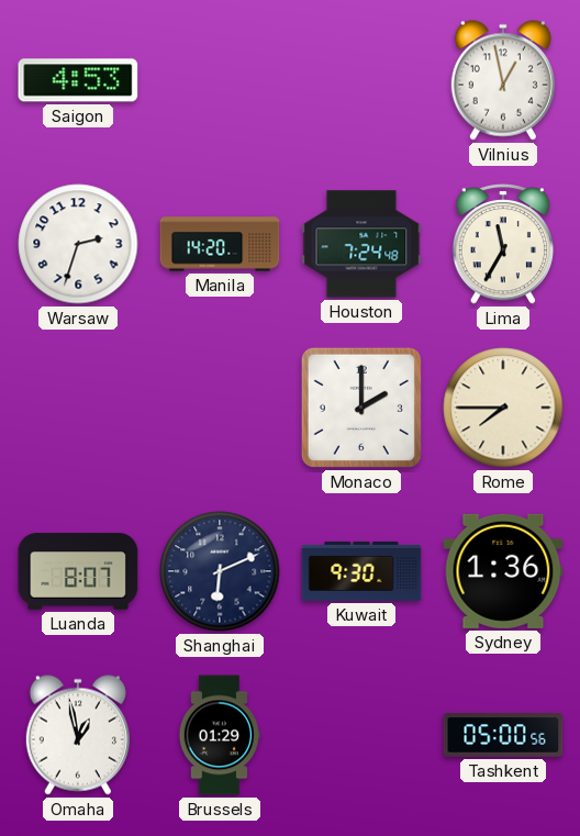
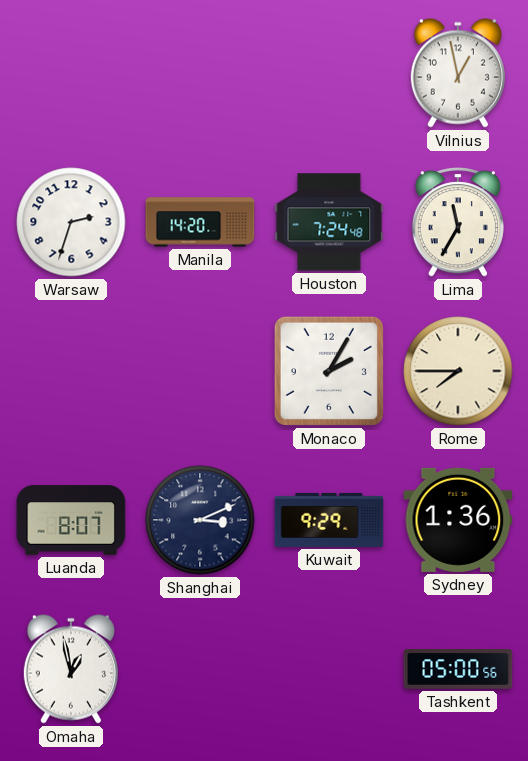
Saigon: 4:53 -> none
Monaco: 2:00 -> 2:05
Shanghai: 6:11 -> 3:11
Kuwait: 9:30 -> 9:29
Brussels: 01:29 -> none
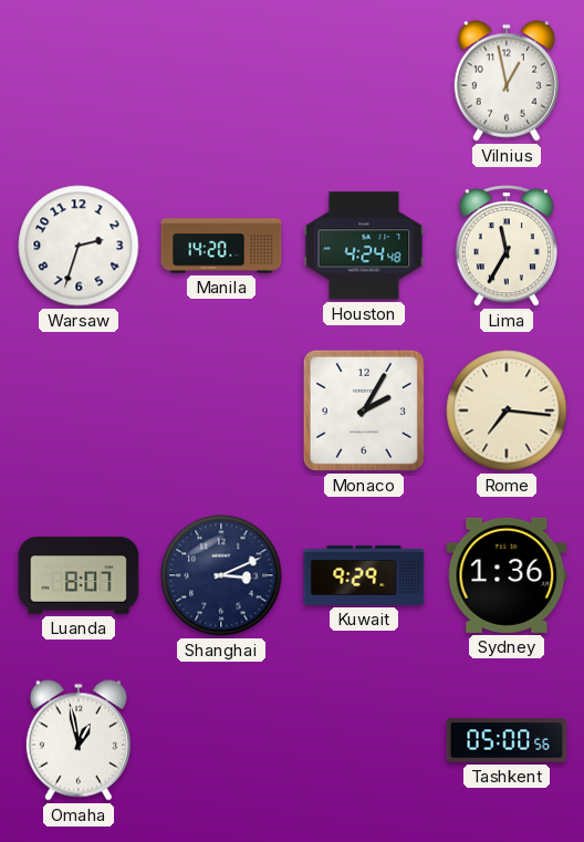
Houston: 7:24 -> 4:24
Rome: 7:45 -> 7:16
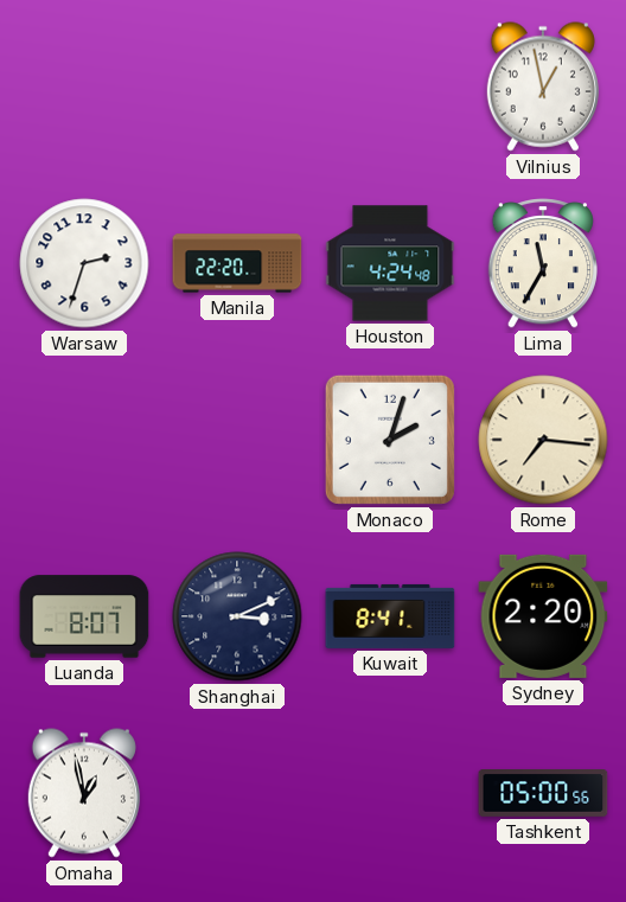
Manila: 14:20 -> 22:20
Monaco: 2:05 -> 2:03
Kuwait: 9:29 -> 8:41
Sydney: 1:36 -> 2:20
